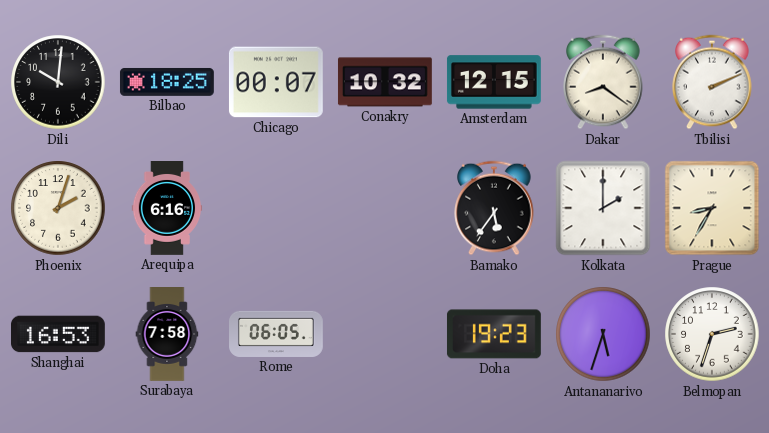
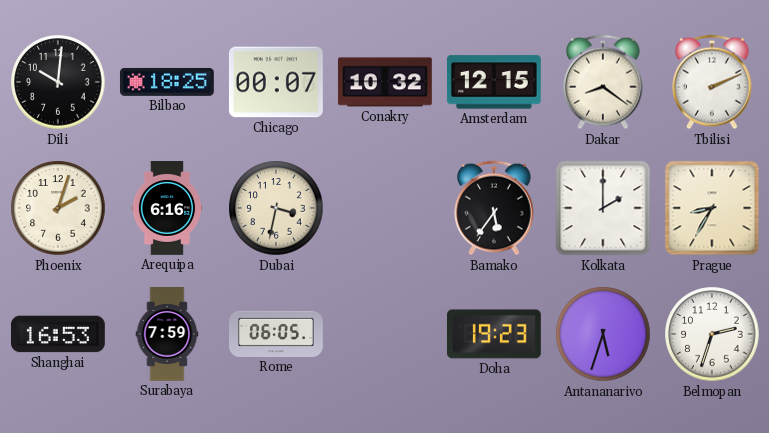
Dubai: none -> 3:32
Surabaya: 7:58 -> 7:59
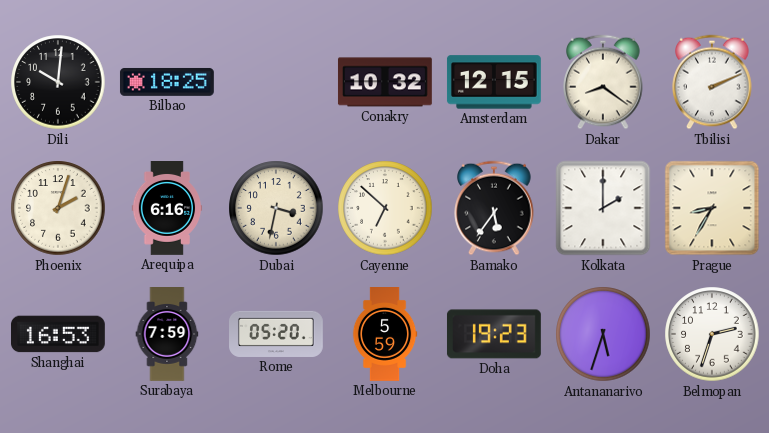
Chicago: 00:07 -> none
Cayenne: none -> 6:52
Rome: 06:05 -> 05:20
Melbourne: none -> 5:59
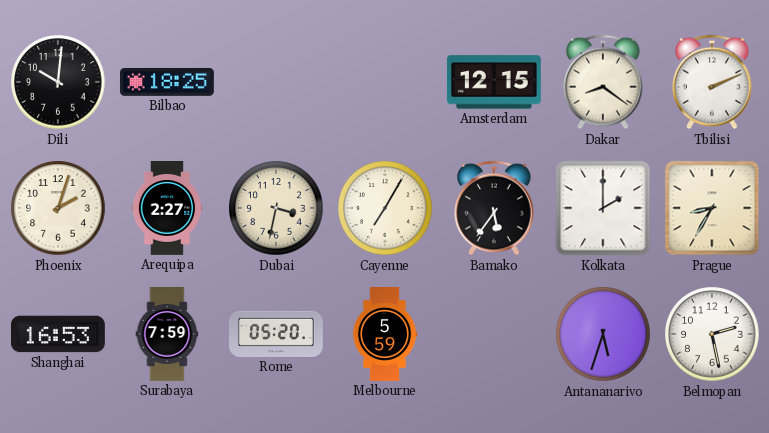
Conakry: 10:32 -> none
Arequipa: 6:16 -> 2:27
Cayenne: 6:52 -> 7:05
Doha: 19:23 -> none
Belmopan: 2:33 -> 2:28
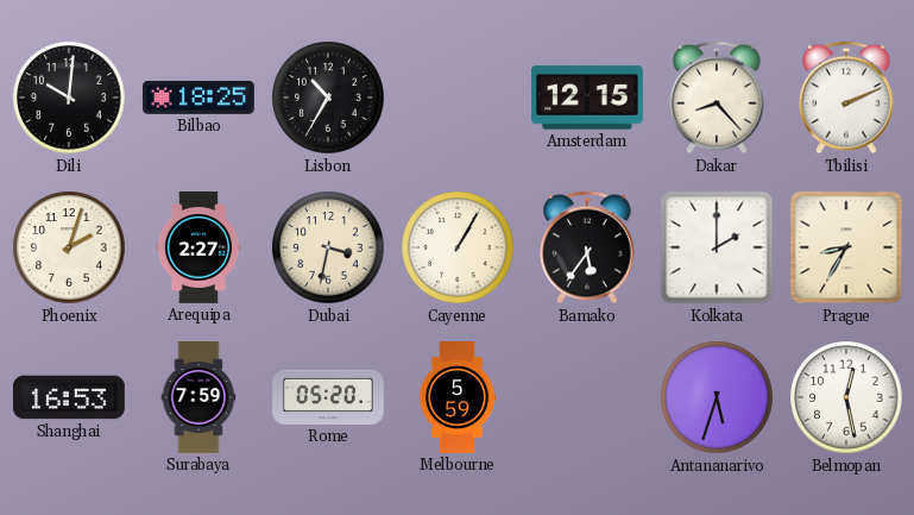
Lisbon: none -> 10:35
Dakar: 8:21 -> 8:23
Cayenne: 7:05 -> 1:05
Belmopan: 2:28 -> 12:28
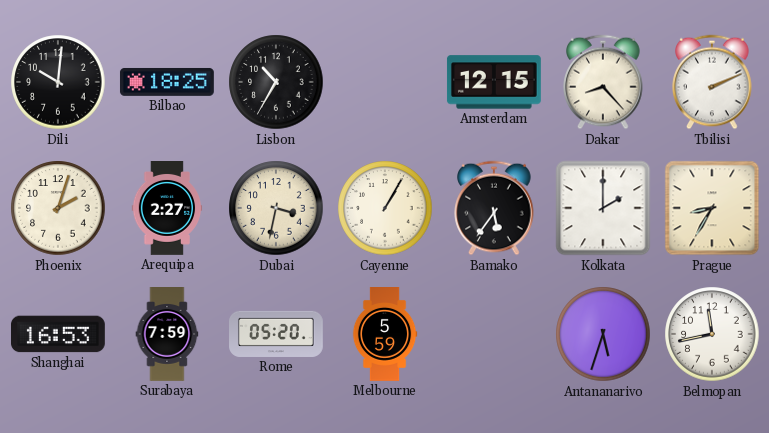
Belmopan: 12:28 -> 11:43
